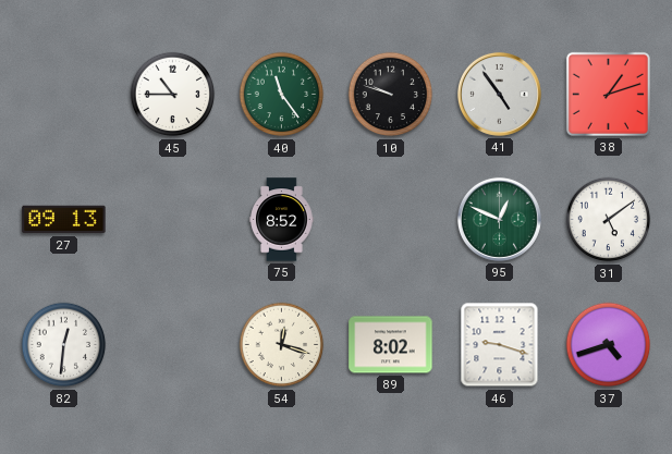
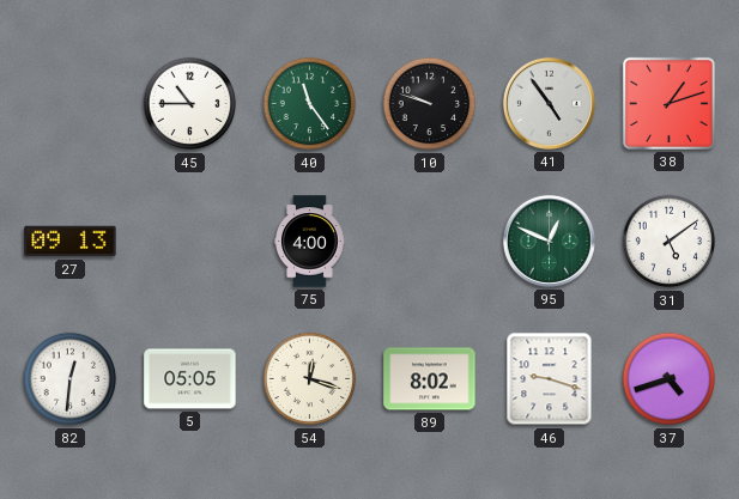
75: 8:52 -> 4:00
5: none -> 05:05
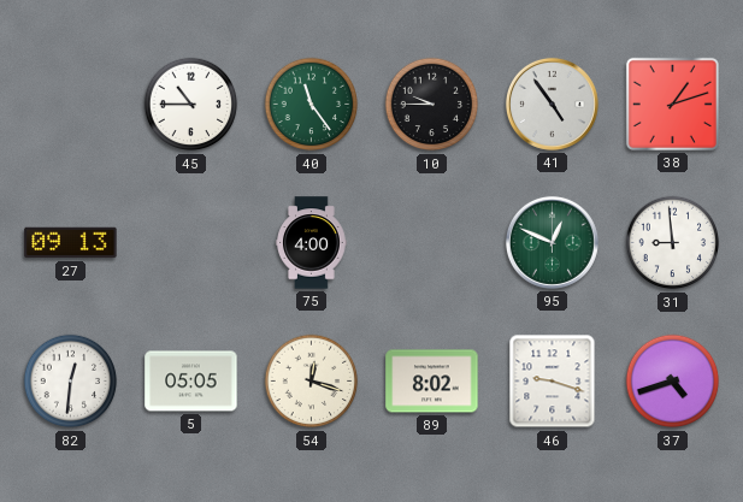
10: 9:48 -> 9:45
31: 5:09 -> 8:59
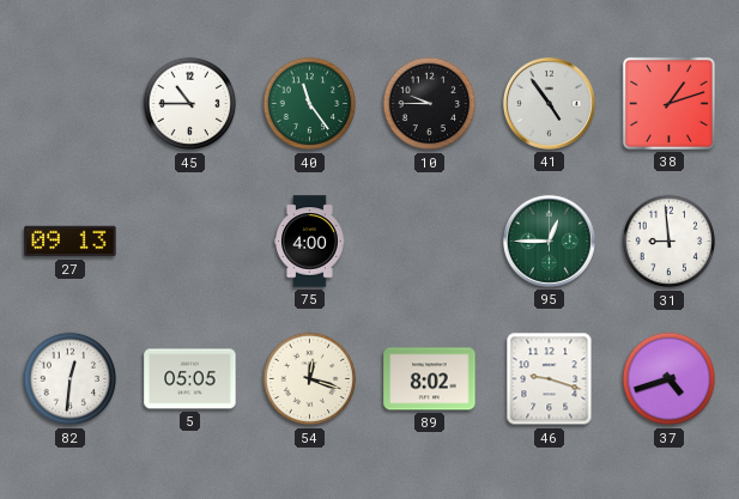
95: 12:49 -> 12:45
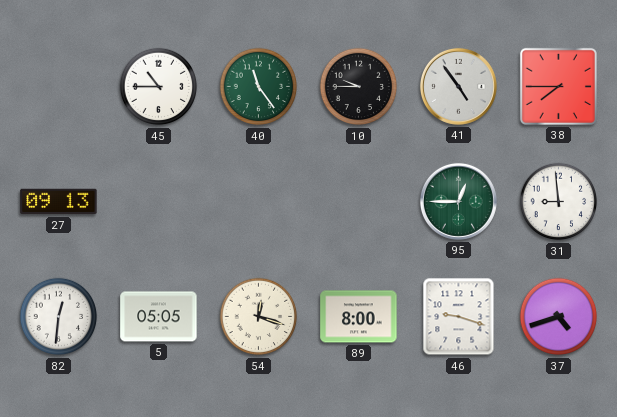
38: 1:12 -> 7:45
75: 4:00 -> none
89: 8:02 -> 8:00
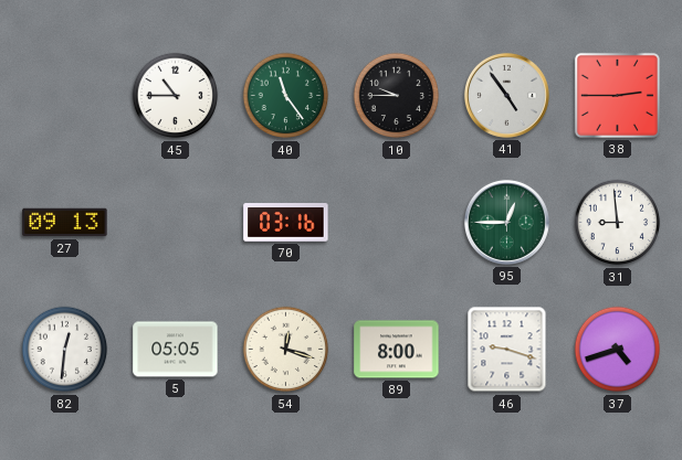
38: 7:45 -> 2:45
70: none -> 03:16
